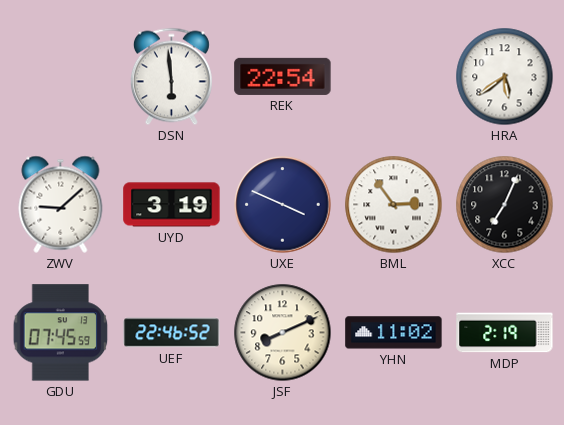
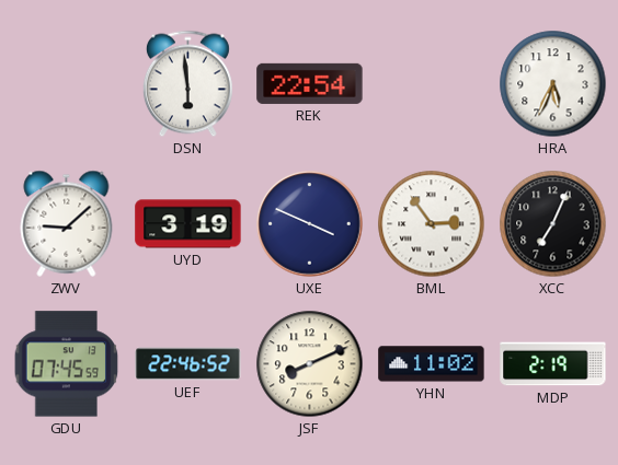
HRA: 5:39 -> 5:34
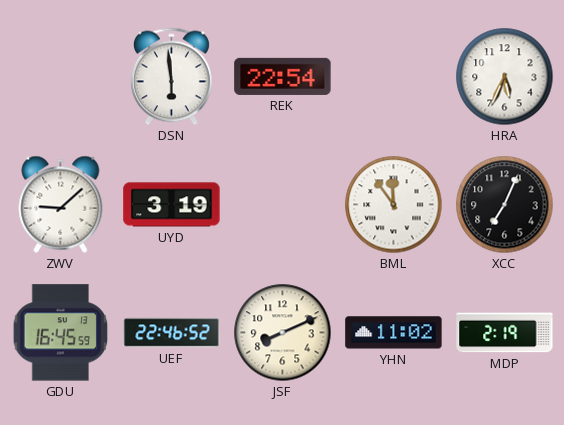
UXE: 3:49 -> none
BML: 2:54 -> 11:54
GDU: 07:45 -> 16:45
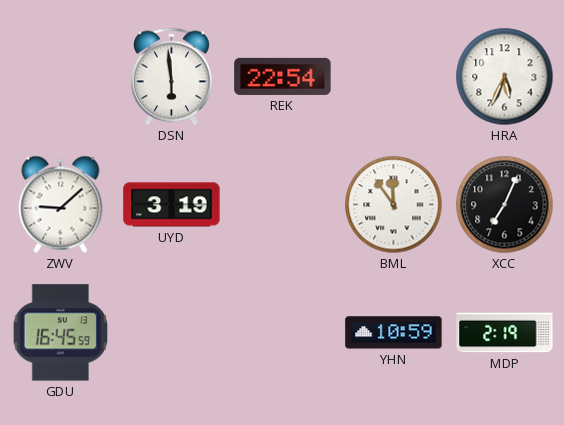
UEF: 22:46 -> none
JSF: 8:11 -> none
YHN: 11:02 -> 10:59
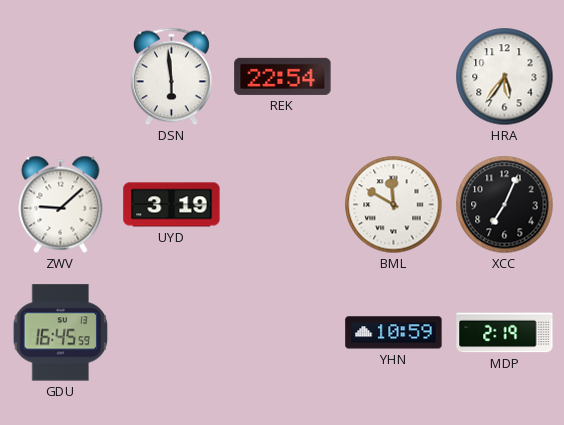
HRA: 5:34 -> 5:36
BML: 11:54 -> 11:50
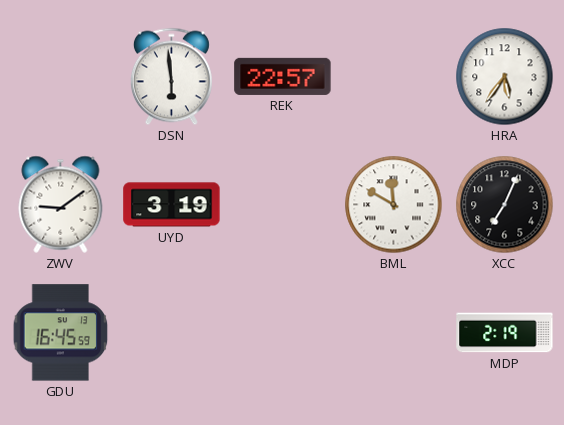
REK: 22:54 -> 22:57
ZWV: 9:08 -> 9:09
YHN: 10:59 -> none
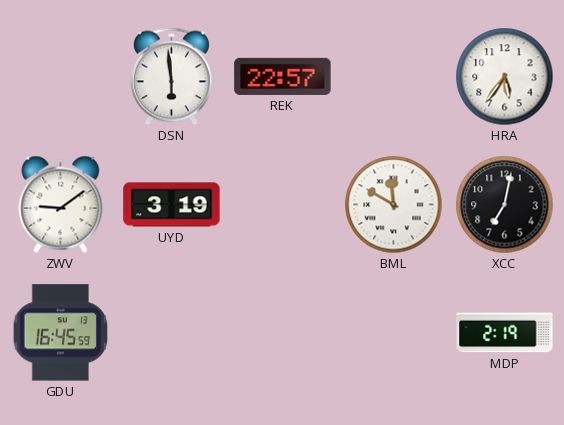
XCC: 7:04 -> 7:02
